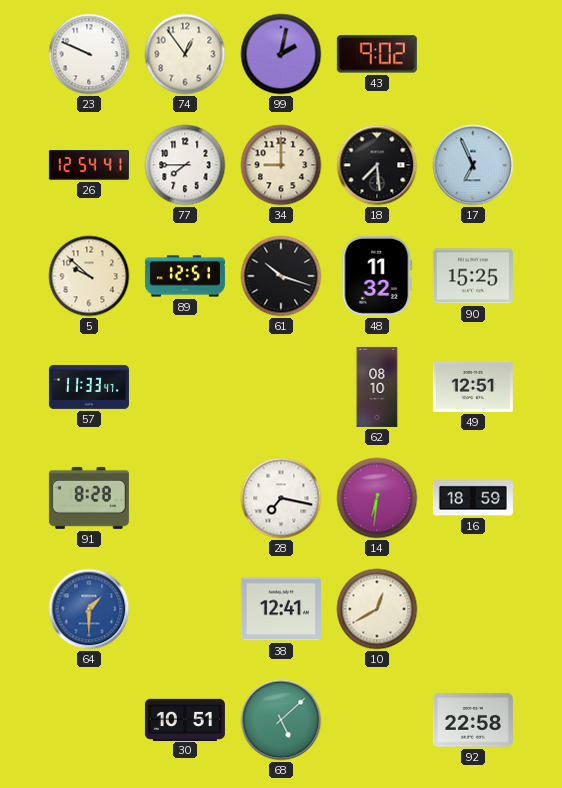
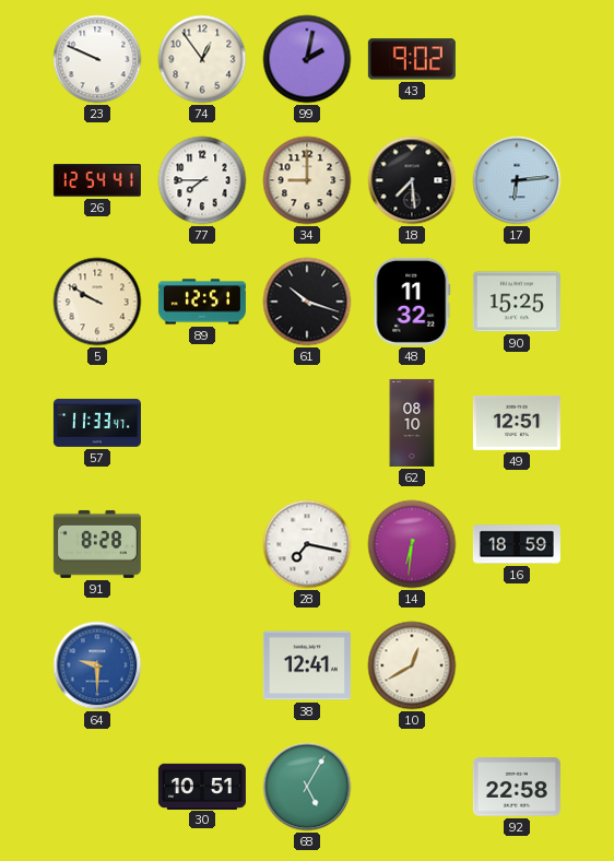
17: 6:56 -> 6:14
5: 9:52 -> 9:50
64: 1:30 -> 9:30
68: 5:08 -> 5:05
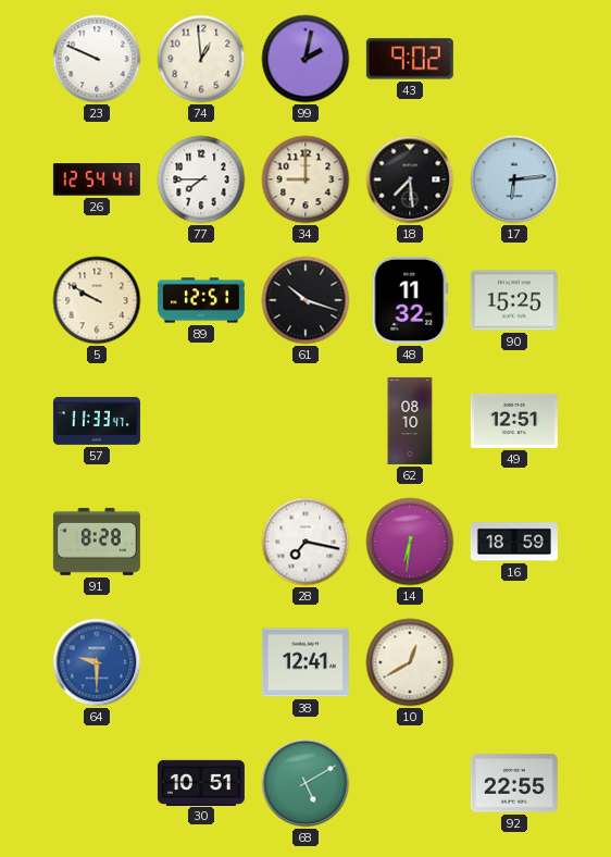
74: 12:54 -> 12:59
68: 5:05 -> 5:10
92: 22:58 -> 22:55
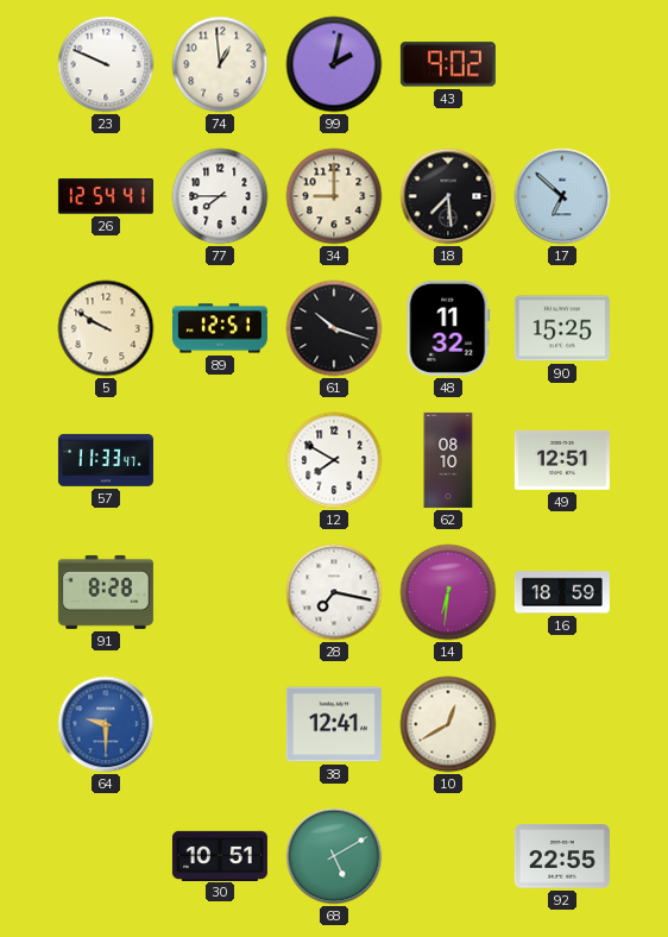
17: 6:14 -> 6:52
12: none -> 7:50
